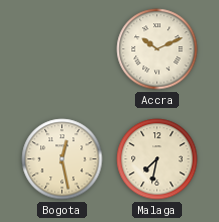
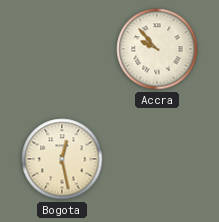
Accra: 10:11 -> 9:53
Malaga: 7:32 -> none
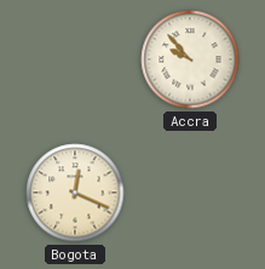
Bogota: 12:28 -> 12:19
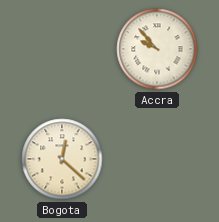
Bogota: 12:19 -> 12:22
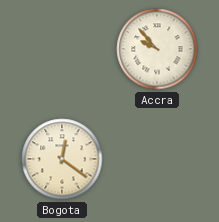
Bogota: 12:22 -> 12:21
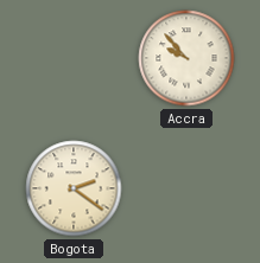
Bogota: 12:21 -> 2:21
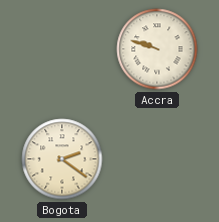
Accra: 9:53 -> 9:48
